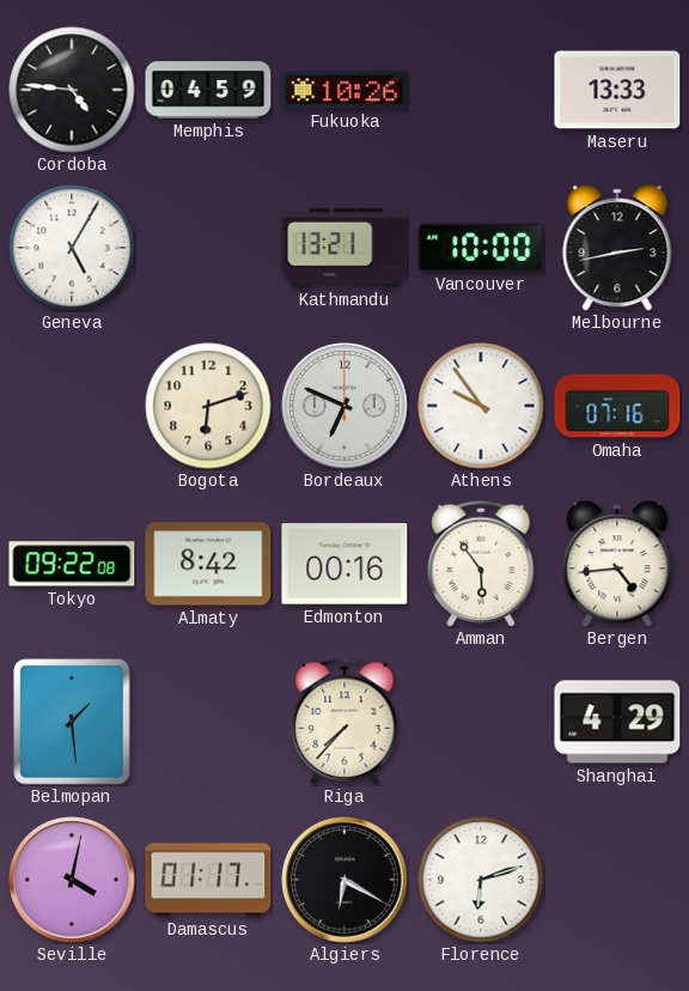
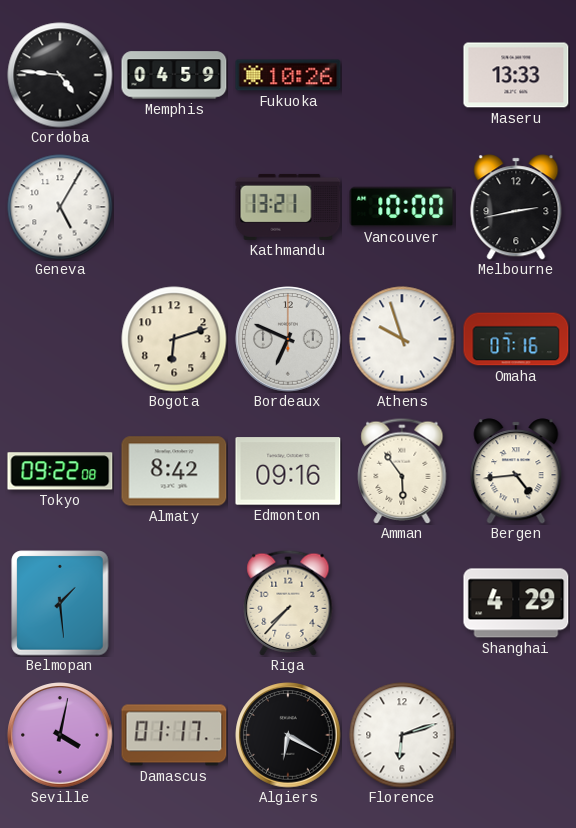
Athens: 9:54 -> 9:57
Edmonton: 00:16 -> 09:16
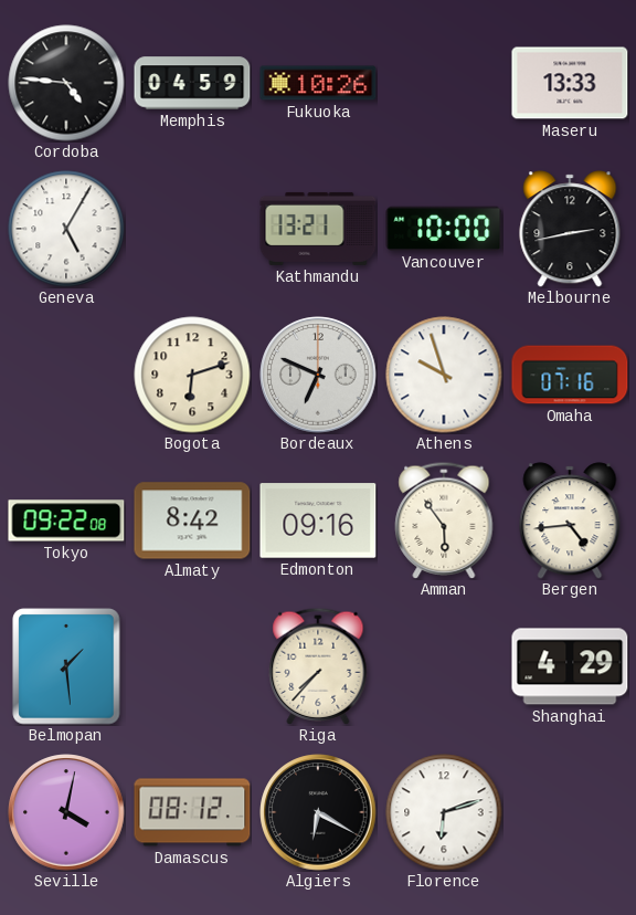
Damascus: 01:17 -> 08:12
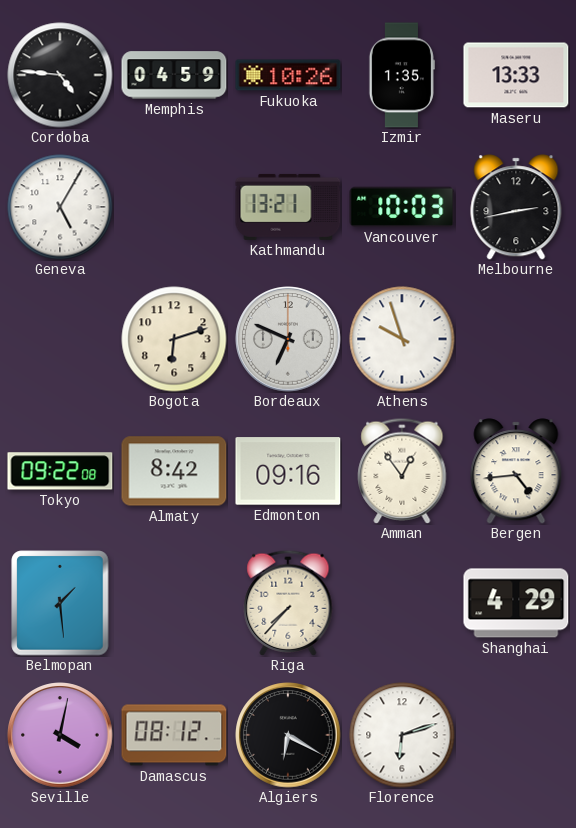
Izmir: none -> 1:35
Vancouver: 10:00 -> 10:03
Omaha: 07:16 -> none
Amman: 5:54 -> 12:54
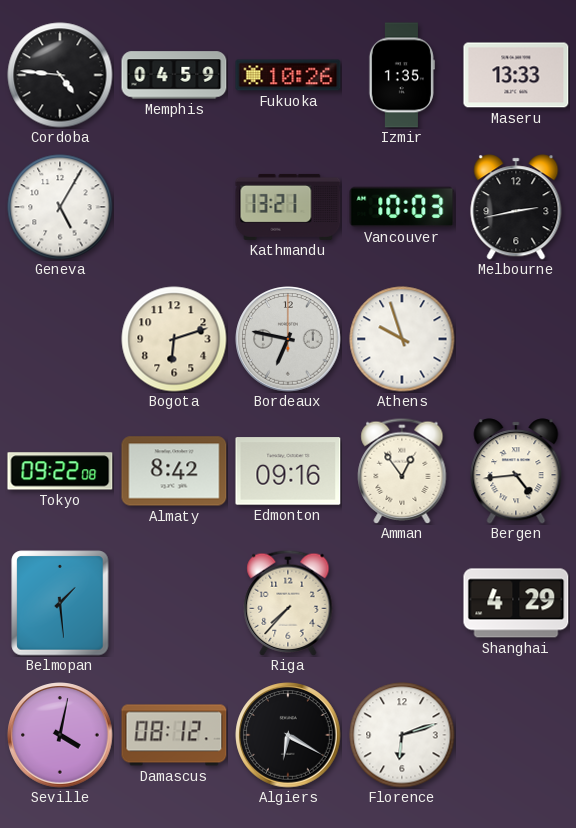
Bordeaux: 6:49 -> 6:47
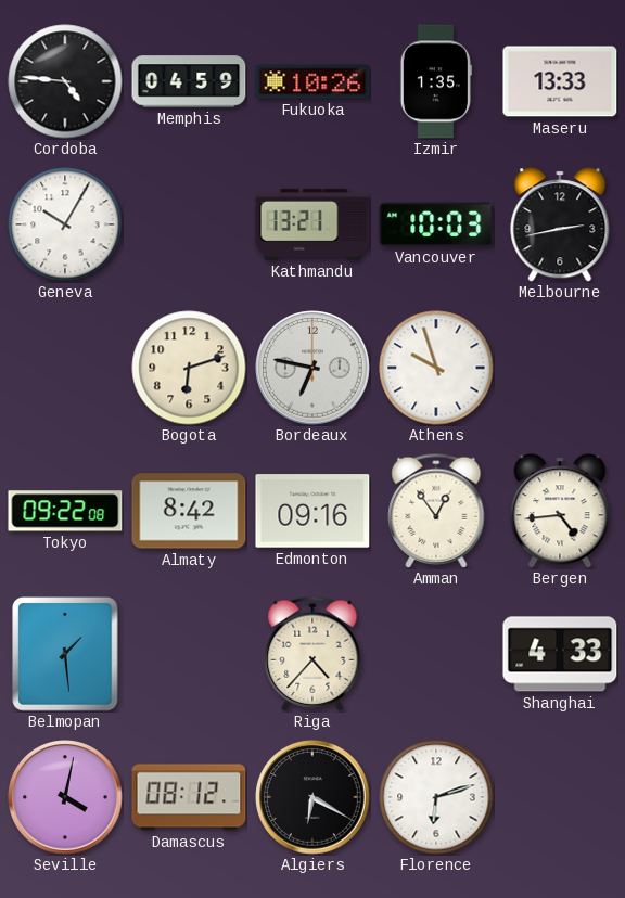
Geneva: 5:05 -> 10:05
Riga: 7:37 -> 4:37
Shanghai: 4:29 -> 4:33
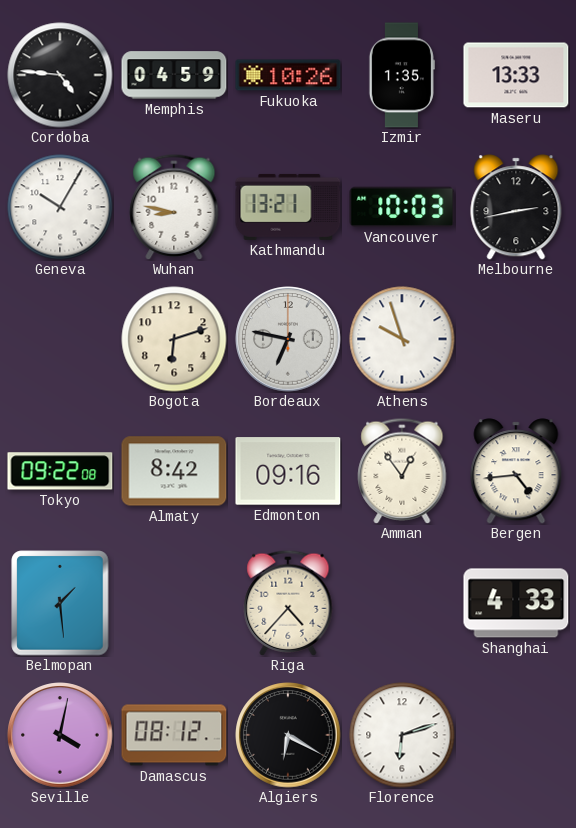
Wuhan: none -> 8:47
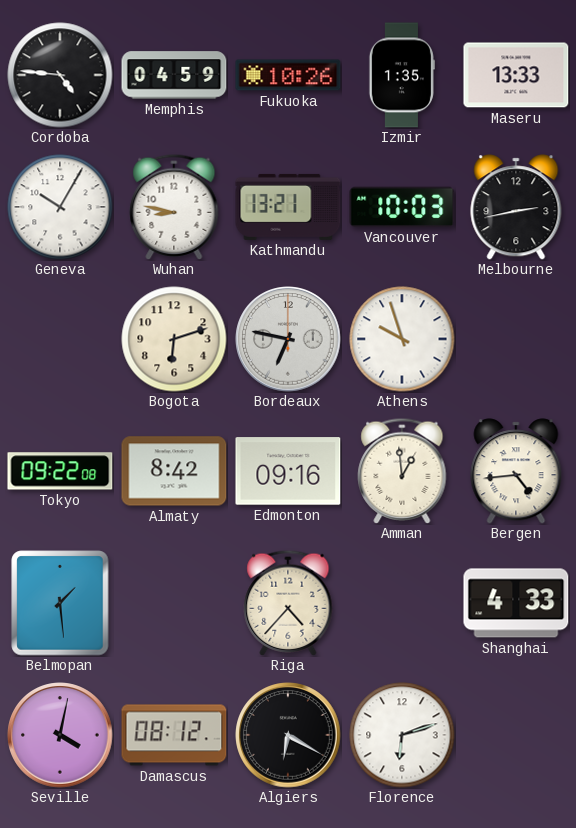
Amman: 12:54 -> 12:59
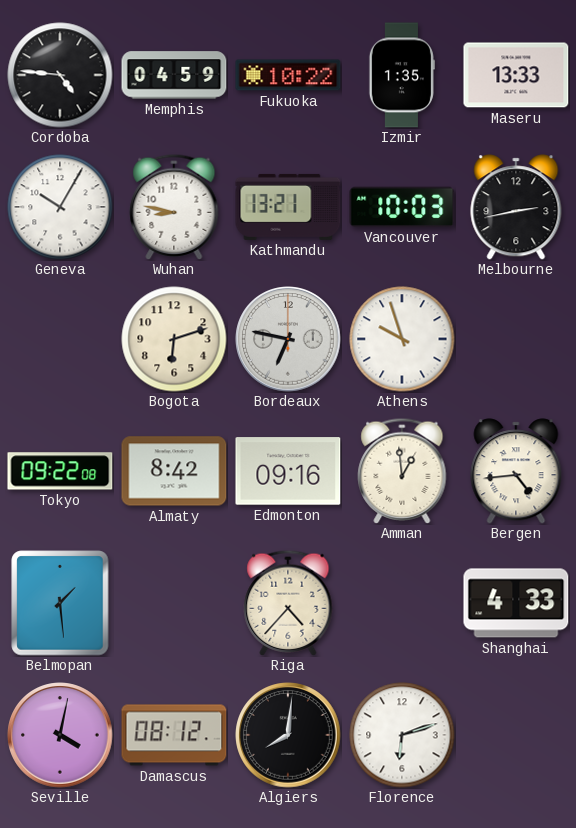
Fukuoka: 10:26 -> 10:22
Algiers: 6:20 -> 8:01
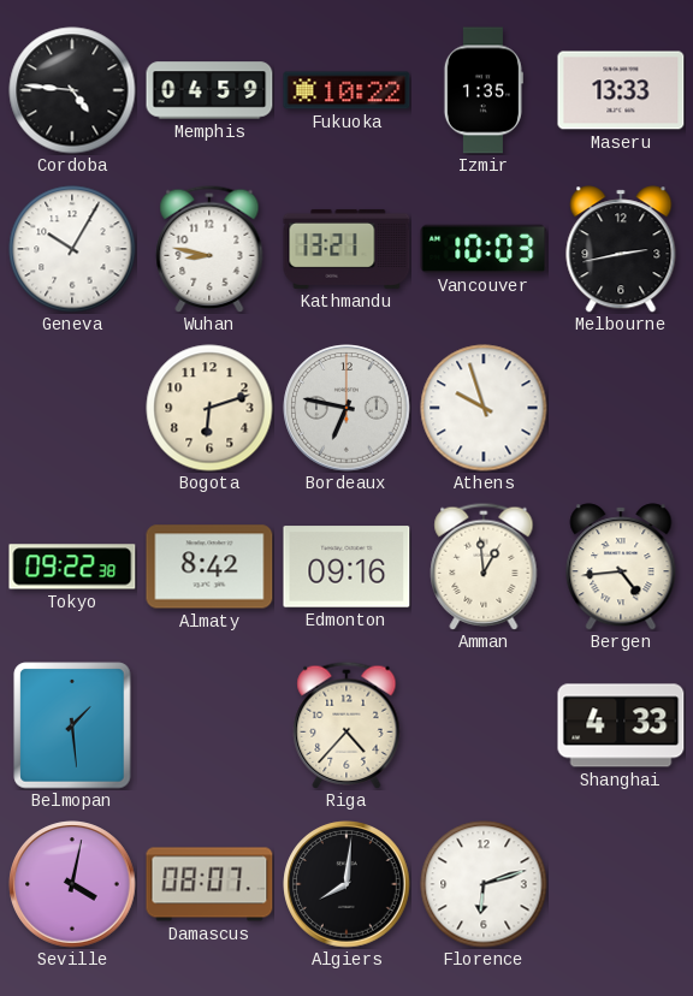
Tokyo: 09:22:08 -> 09:22:38
Damascus: 08:12 -> 08:07
